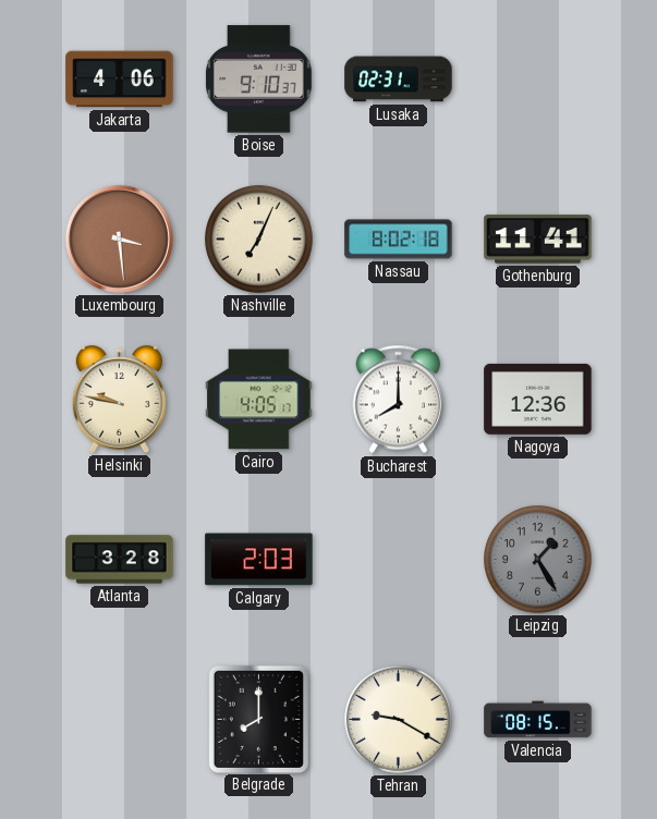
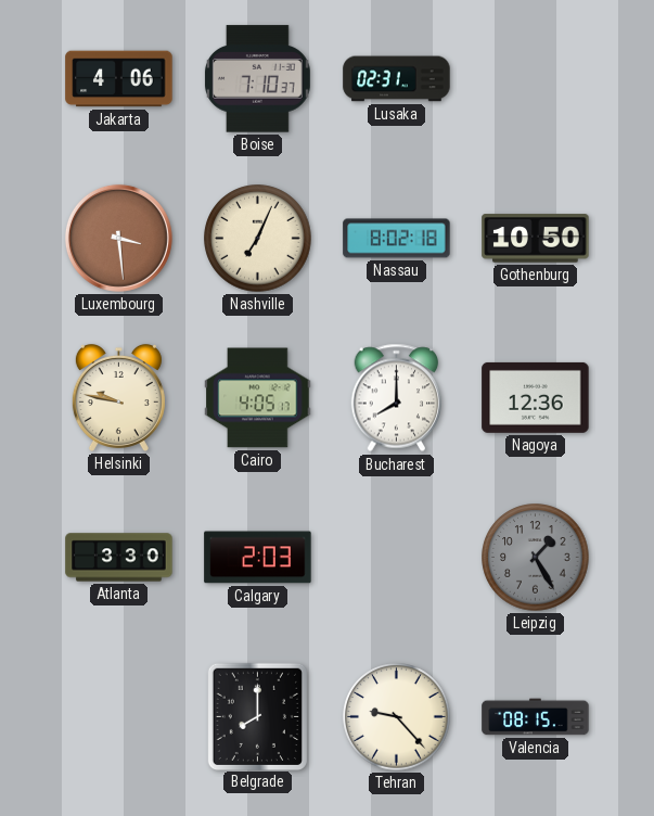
Boise: 9:10 -> 7:10
Gothenburg: 11:41 -> 10:50
Atlanta: 3:28 -> 3:30
Tehran: 9:20 -> 9:23
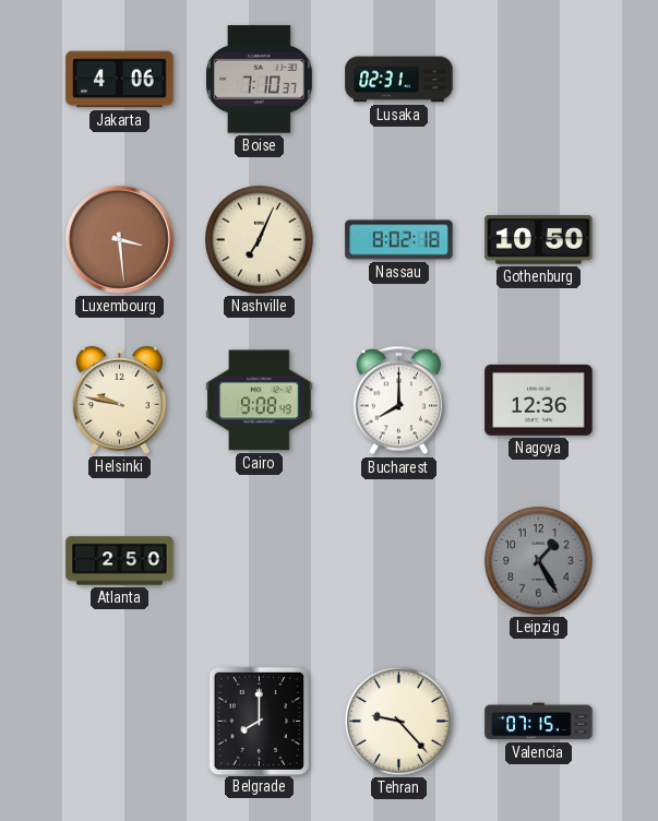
Cairo: 4:05 -> 9:08
Atlanta: 3:30 -> 2:50
Calgary: 2:03 -> none
Valencia: 08:15 -> 07:15
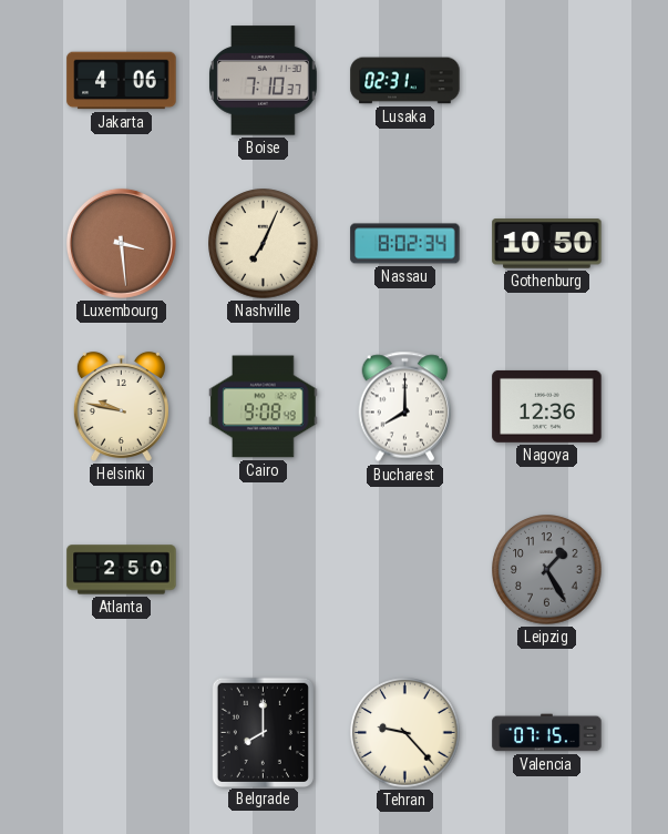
Nassau: 8:02:18 -> 8:02:34
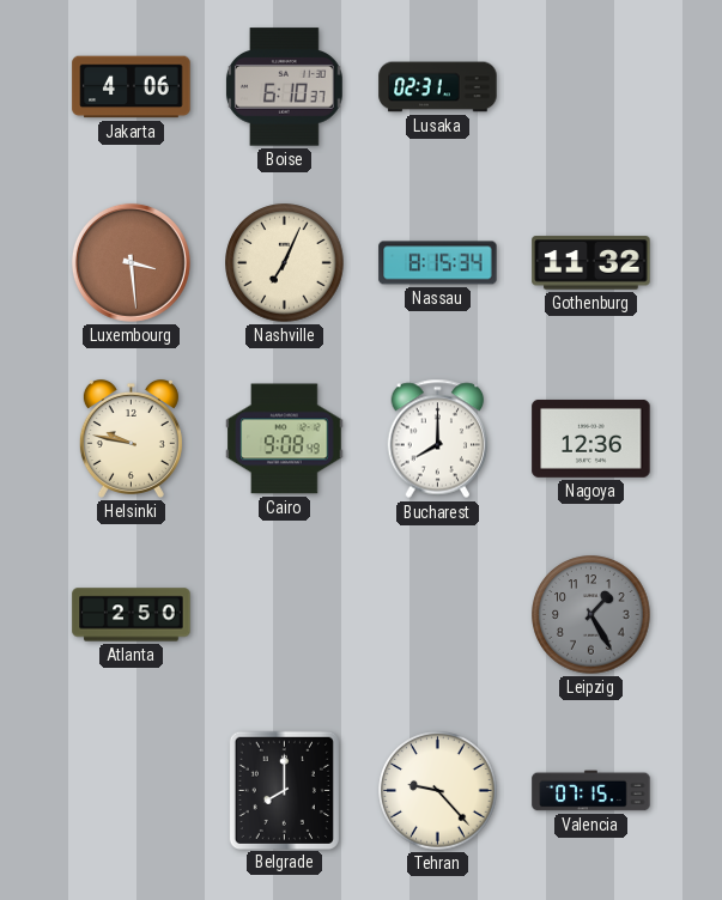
Boise: 7:10 -> 6:10
Nassau: 8:02 -> 8:15
Gothenburg: 10:50 -> 11:32
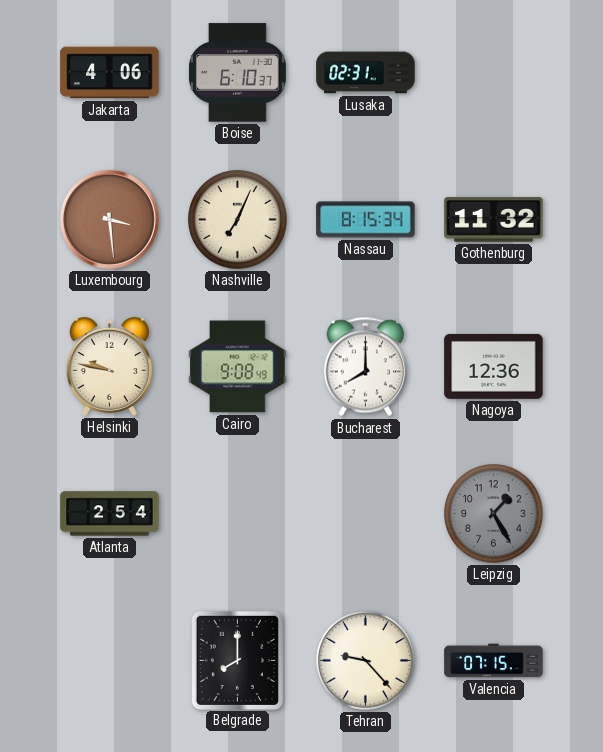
Atlanta: 2:50 -> 2:54
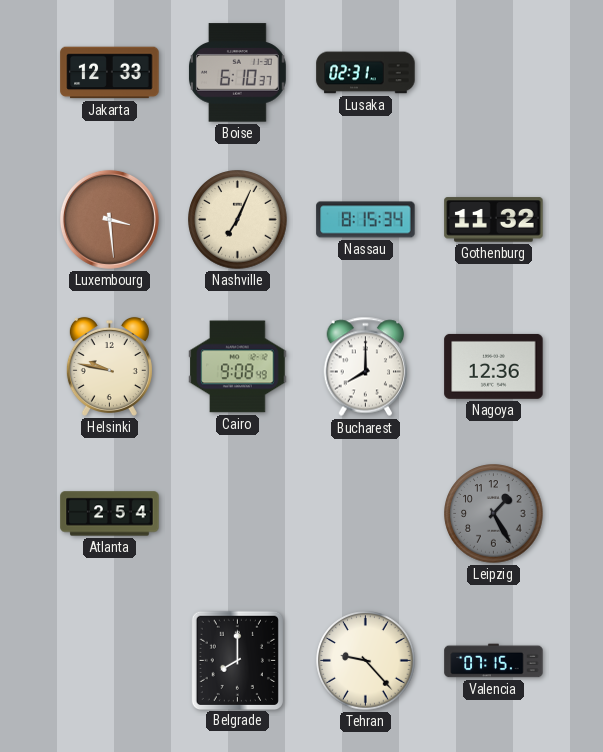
Jakarta: 4:06 -> 12:33
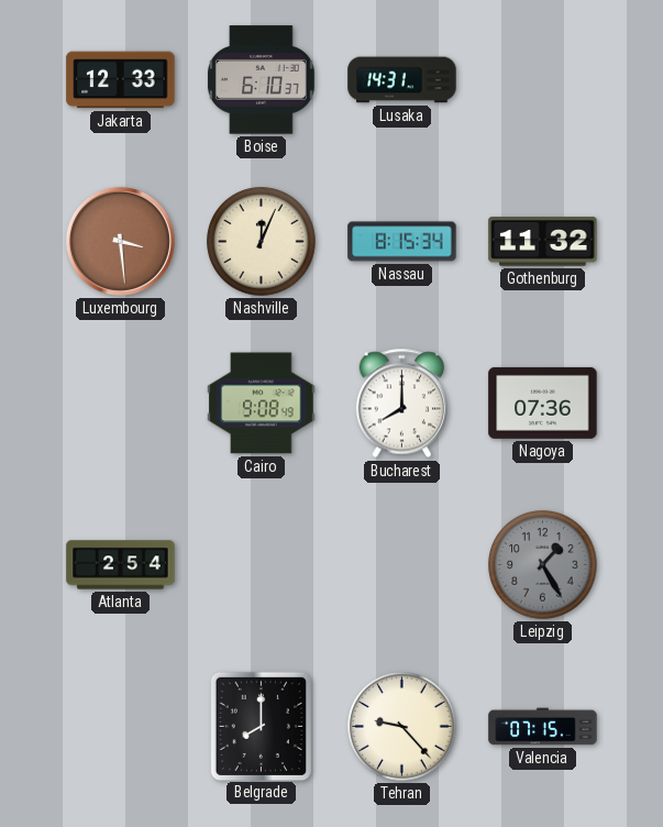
Lusaka: 02:31 -> 14:31
Nashville: 7:04 -> 12:04
Helsinki: 9:47 -> none
Nagoya: 12:36 -> 07:36
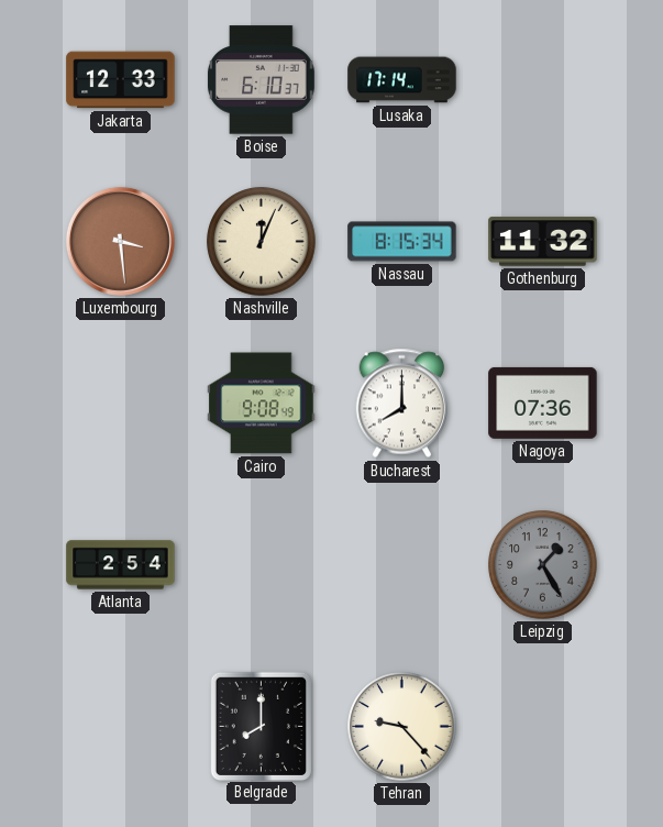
Lusaka: 14:31 -> 17:14
Valencia: 07:15 -> none
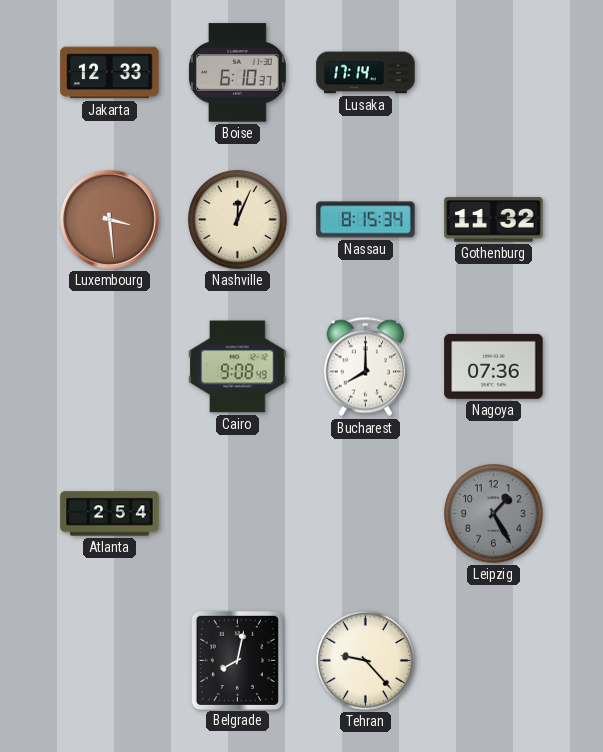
Belgrade: 8:00 -> 8:02
